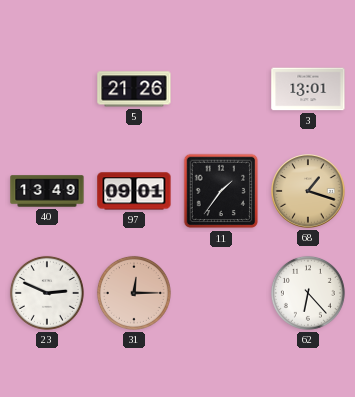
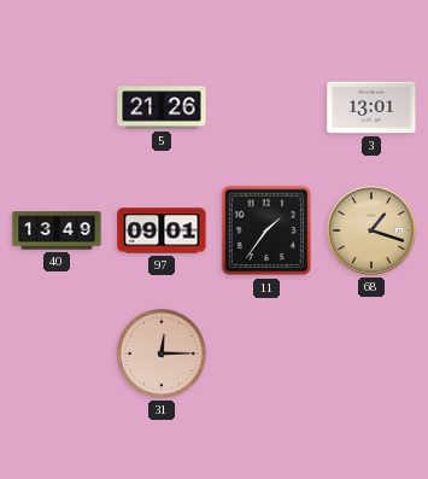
23: 2:49 -> none
62: 6:23 -> none
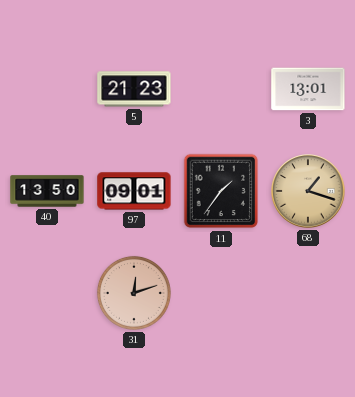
5: 21:26 -> 21:23
40: 13:49 -> 13:50
31: 12:15 -> 12:12
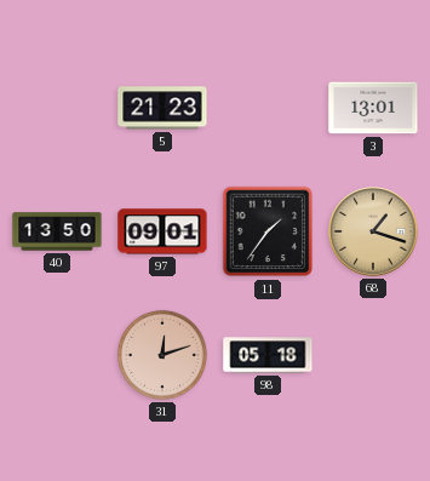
98: none -> 05:18
